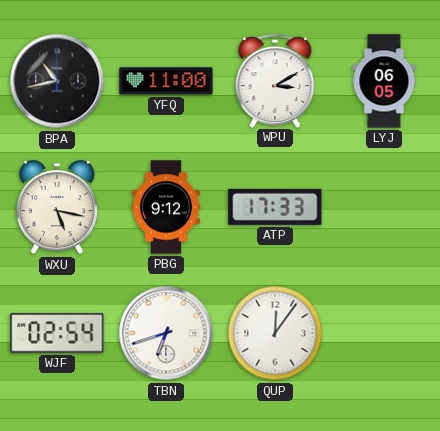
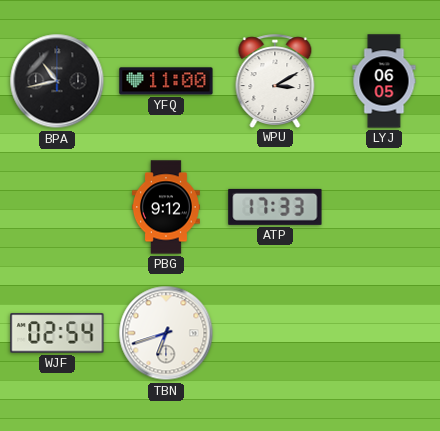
WXU: 5:17 -> none
QUP: 12:06 -> none
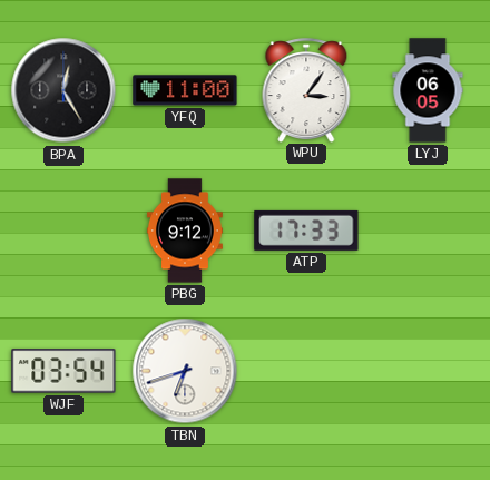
BPA: 10:43 -> 12:25
WPU: 3:10 -> 3:06
WJF: 02:54 -> 03:54
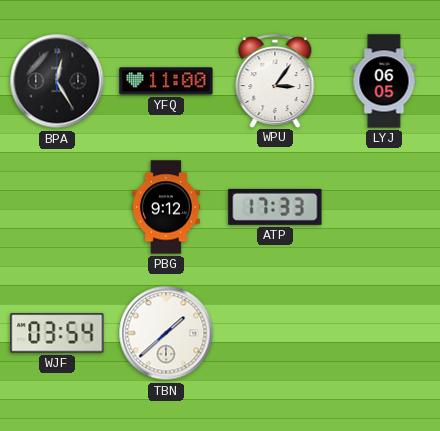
TBN: 6:42 -> 1:38
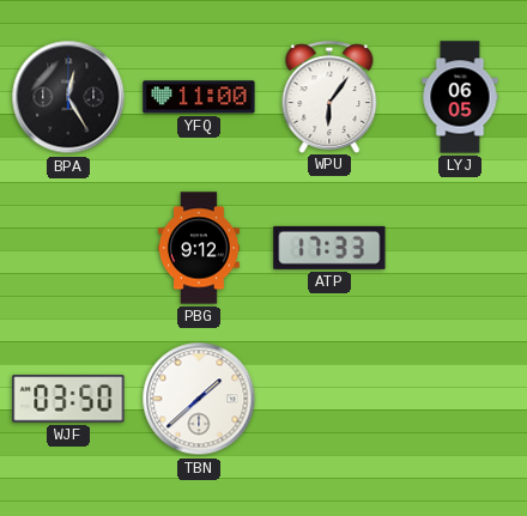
WPU: 3:06 -> 6:06
WJF: 03:54 -> 03:50
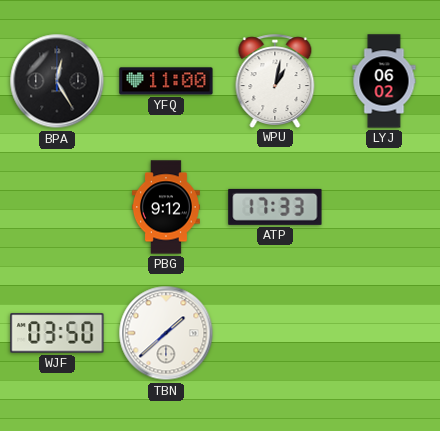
WPU: 6:06 -> 1:02
LYJ: 06:05 -> 06:02
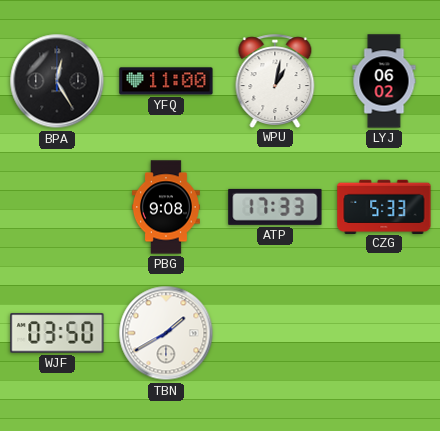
PBG: 9:12 -> 9:08
CZG: none -> 5:33
TBN: 1:38 -> 1:40
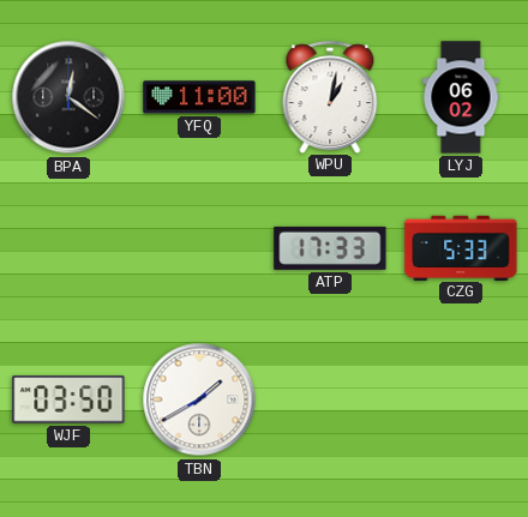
BPA: 12:25 -> 12:21
PBG: 9:08 -> none
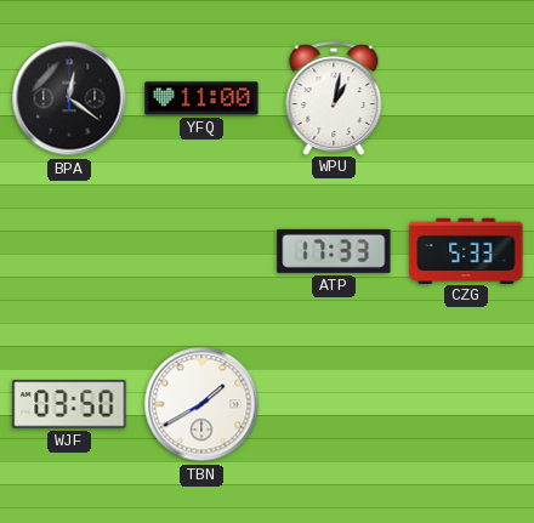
LYJ: 06:02 -> none
